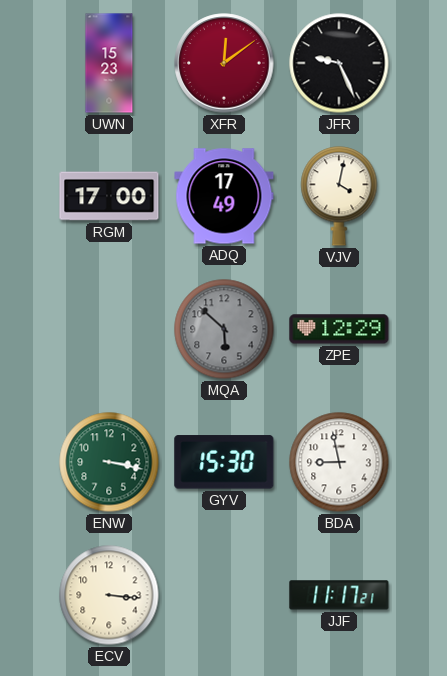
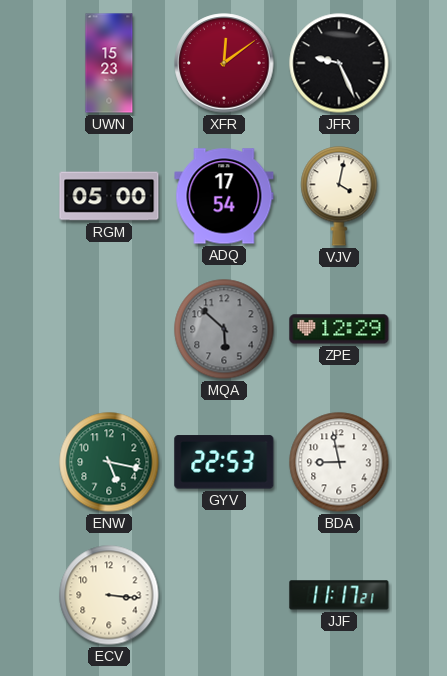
RGM: 17:00 -> 05:00
ADQ: 17:49 -> 17:54
ENW: 3:17 -> 5:17
GYV: 15:30 -> 22:53
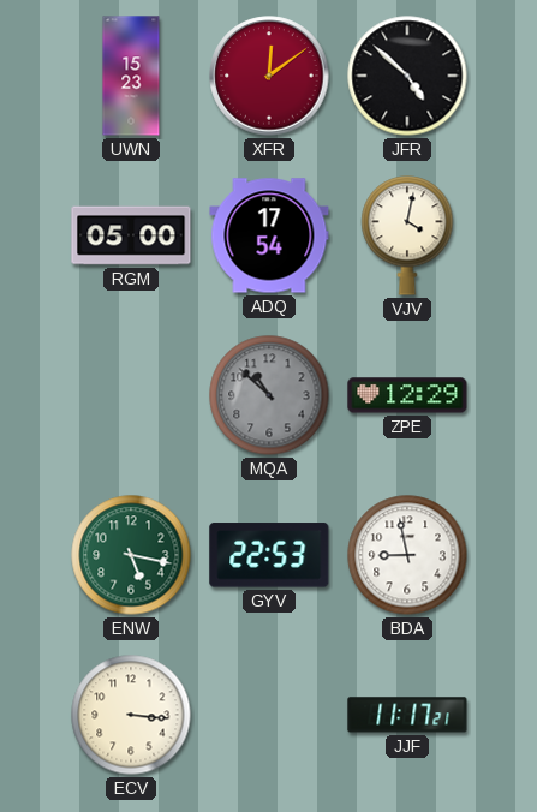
JFR: 9:26 -> 4:52
MQA: 5:52 -> 10:52
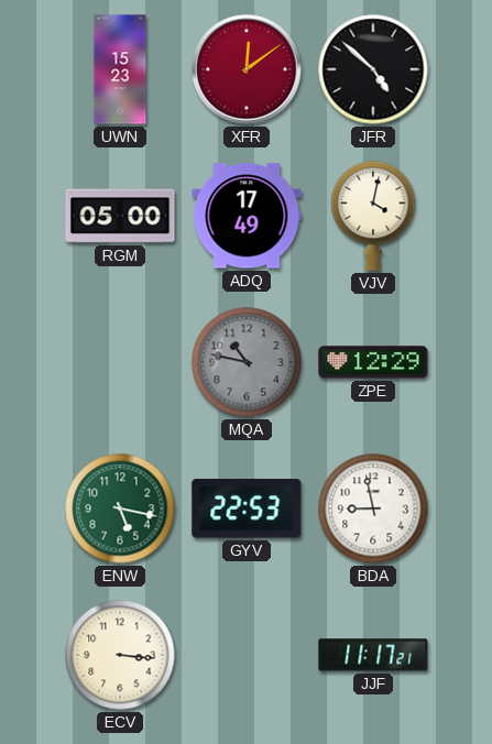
ADQ: 17:54 -> 17:49
MQA: 10:52 -> 10:47
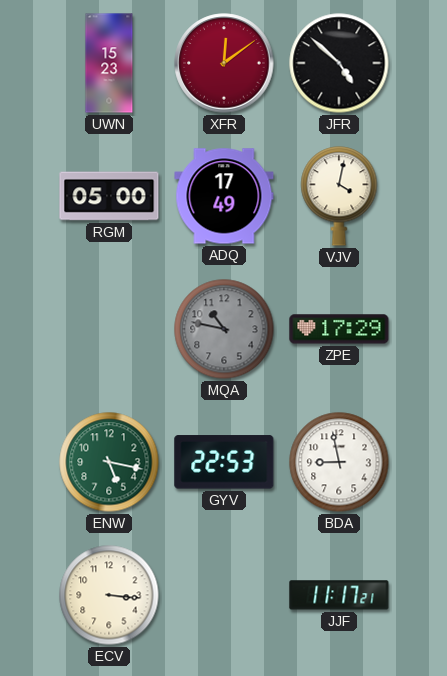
ZPE: 12:29 -> 17:29
